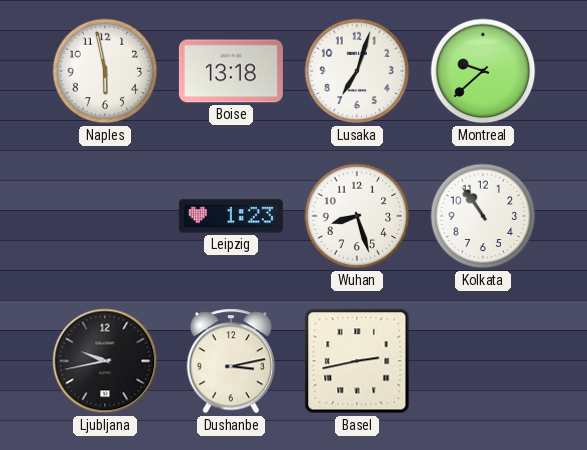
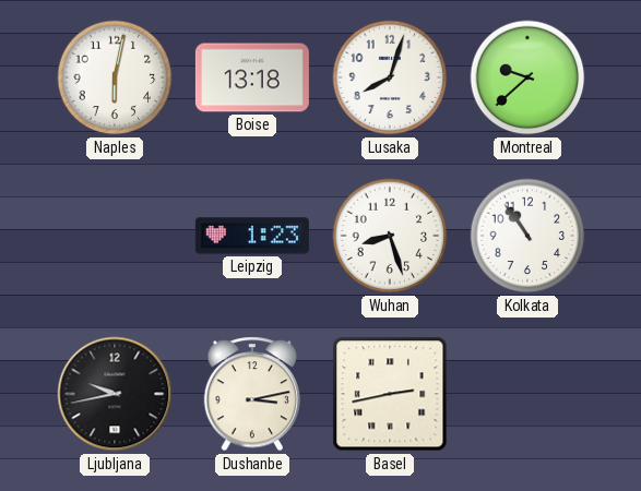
Naples: 5:58 -> 6:02
Lusaka: 7:03 -> 8:03
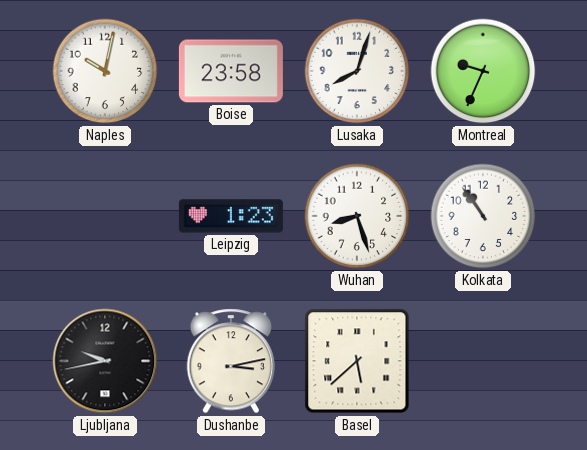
Naples: 6:02 -> 10:02
Boise: 13:18 -> 23:58
Montreal: 9:38 -> 9:34
Basel: 2:43 -> 5:38
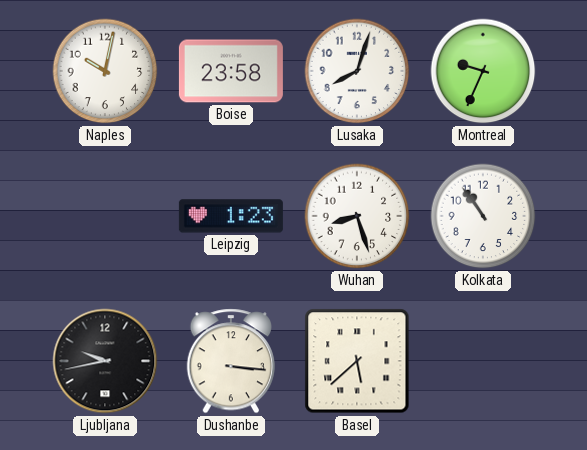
Dushanbe: 3:13 -> 3:16
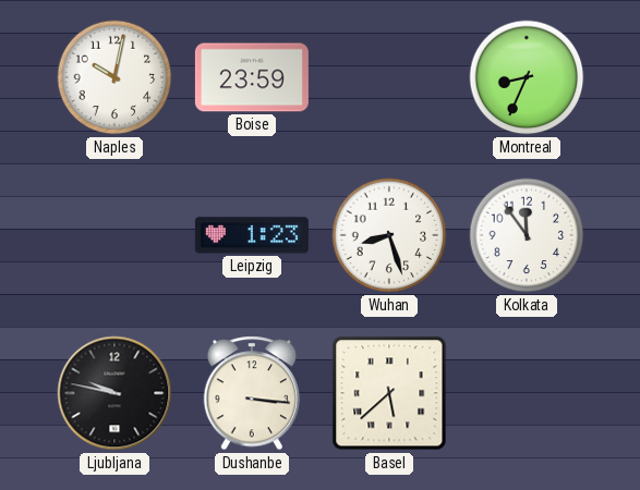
Boise: 23:58 -> 23:59
Lusaka: 8:03 -> none
Montreal: 9:34 -> 8:34
Kolkata: 10:54 -> 11:54
Ljubljana: 9:43 -> 9:47
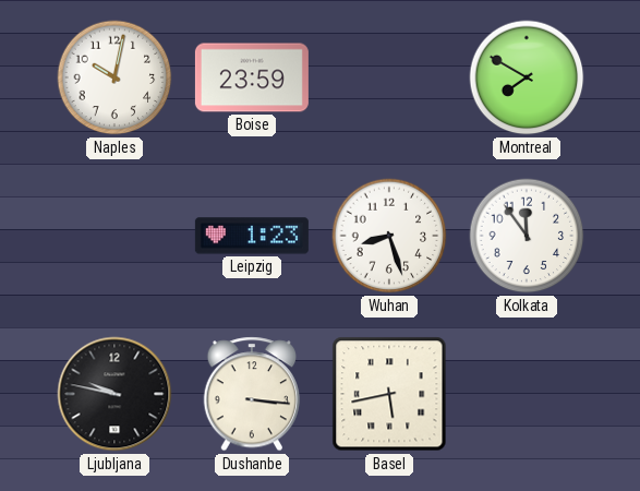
Montreal: 8:34 -> 7:50
Basel: 5:38 -> 5:43
